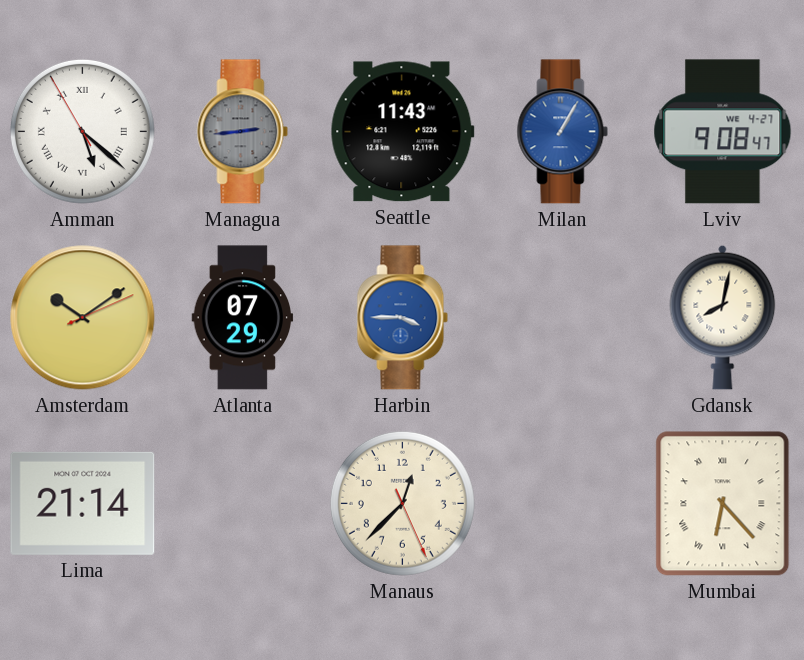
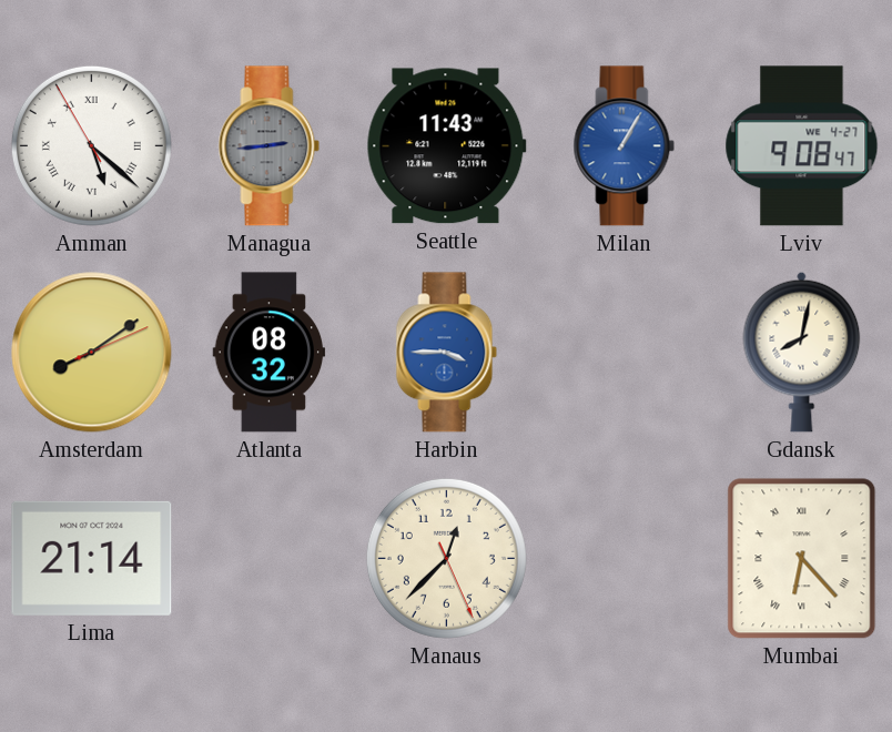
Amsterdam: 10:09 -> 8:09
Atlanta: 07:29 -> 08:32
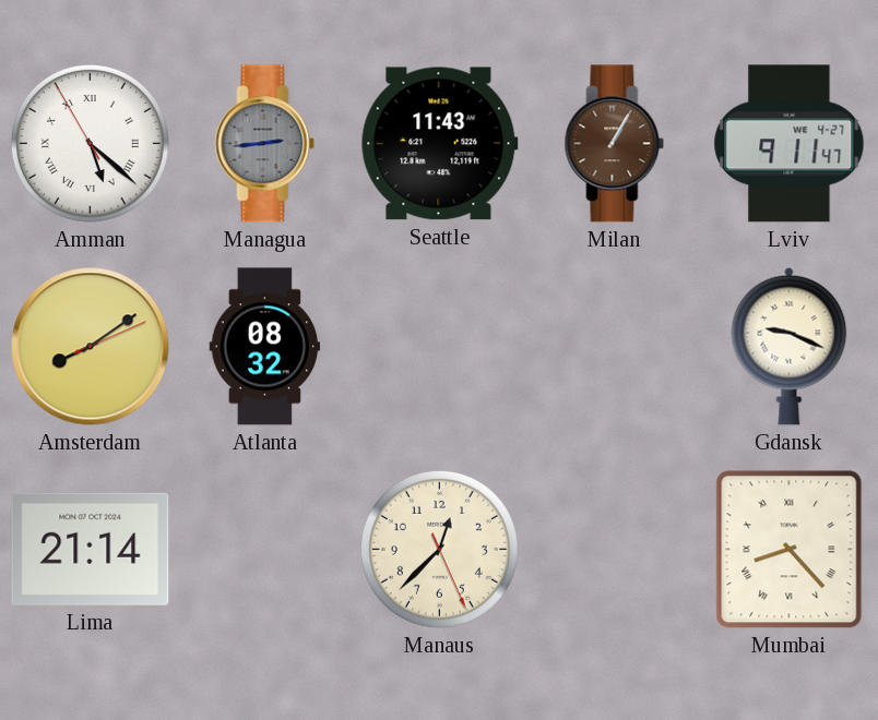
Milan dial: blue -> brown
Lviv: 9:08 -> 9:11
Harbin: 3:45 -> none
Gdansk: 8:02 -> 9:19
Mumbai: 6:23 -> 8:23
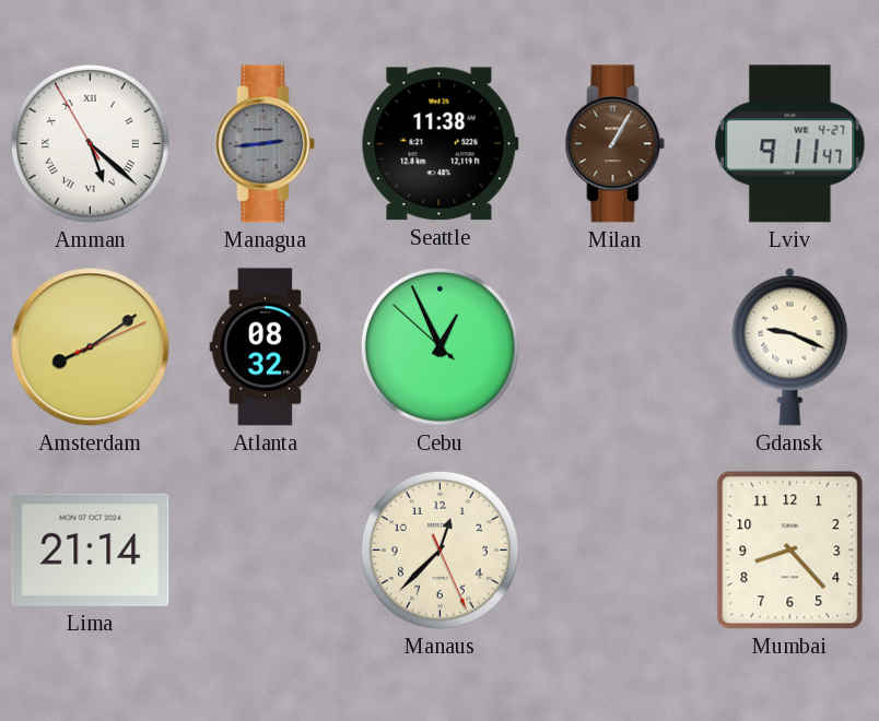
Seattle: 11:43 -> 11:38
Cebu: none -> 12:55
Mumbai numerals: Roman -> Arabic
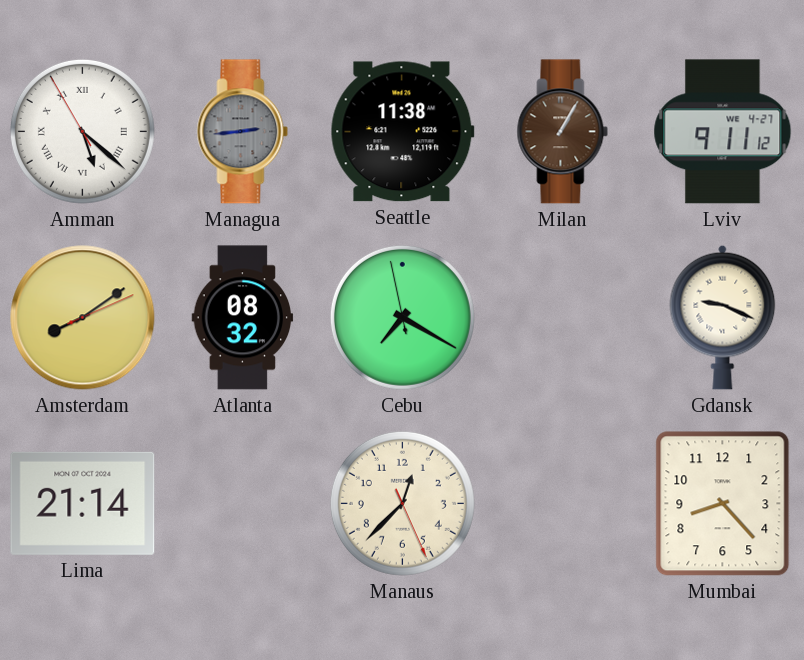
Lviv: 9:11:47 -> 9:11:12
Cebu: 12:55 -> 7:19
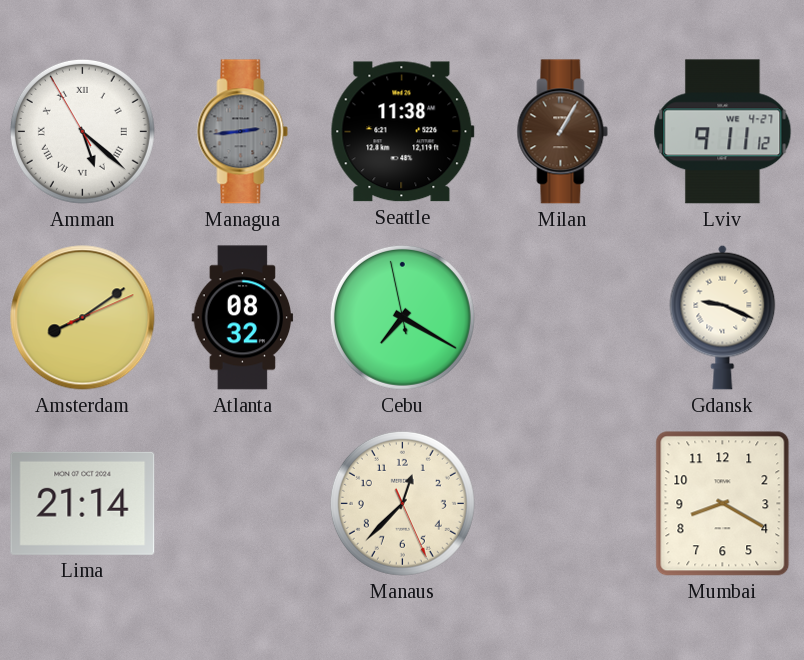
Mumbai: 8:23 -> 8:20
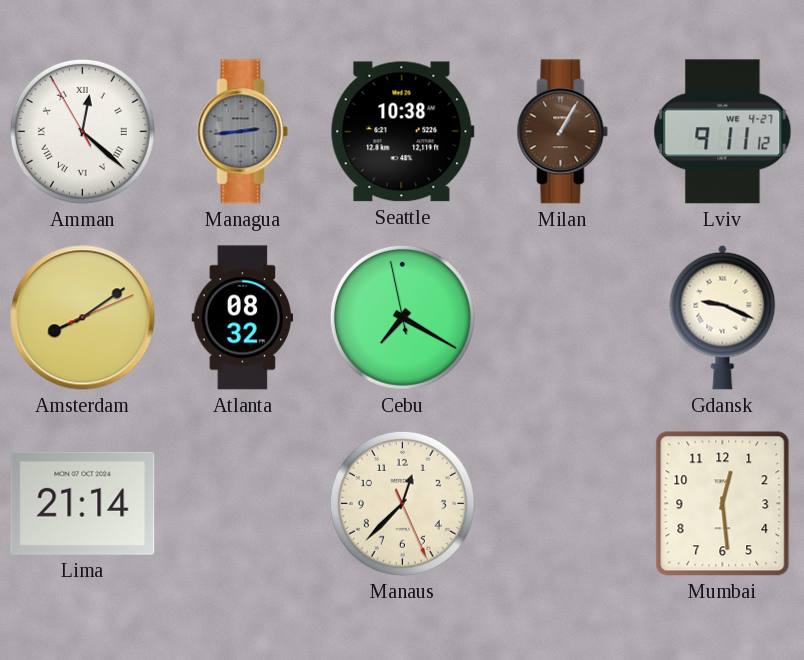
Amman: 5:21 -> 12:21
Seattle: 11:38 -> 10:38
Mumbai: 8:20 -> 12:29
